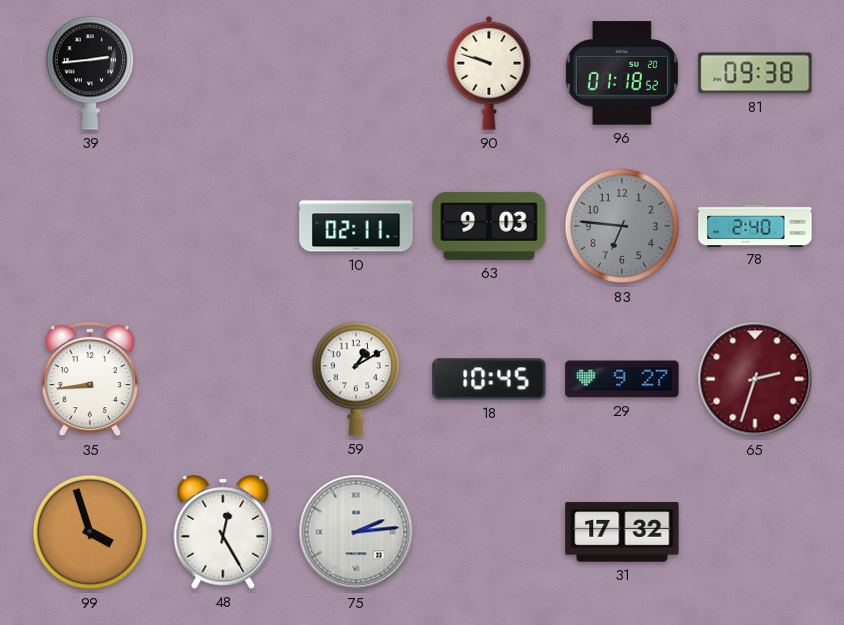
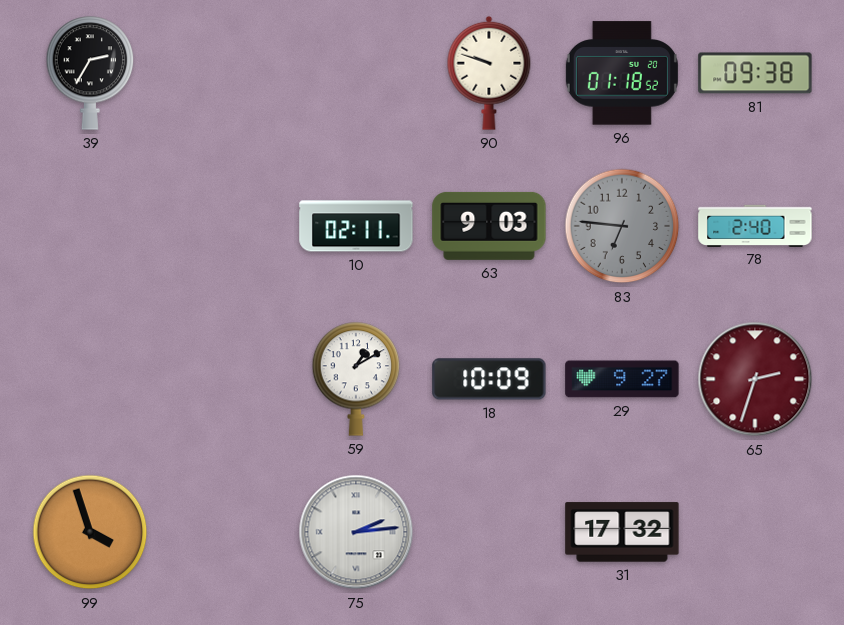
39: 2:44 -> 2:35
35: 8:44 -> none
18: 10:45 -> 10:09
48: 12:25 -> none
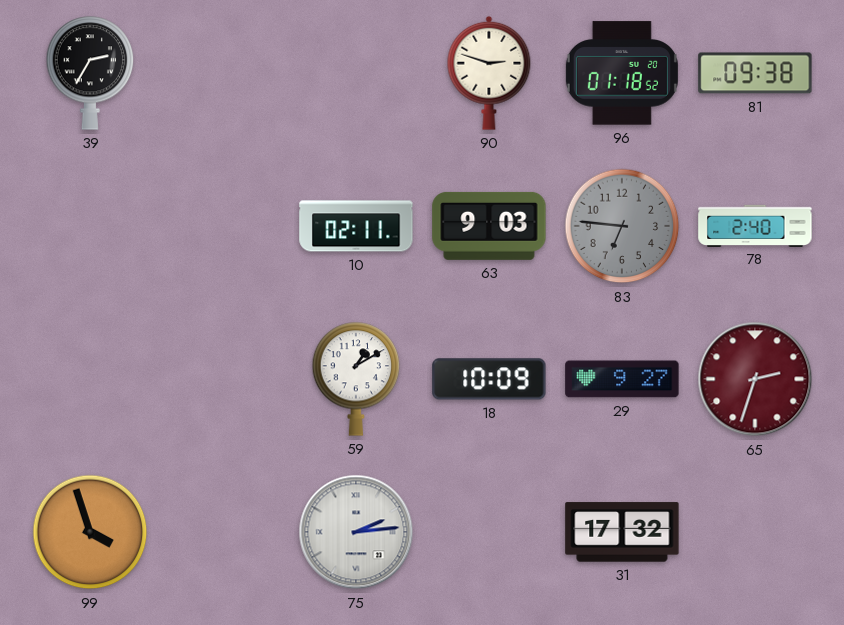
90: 9:48 -> 2:48
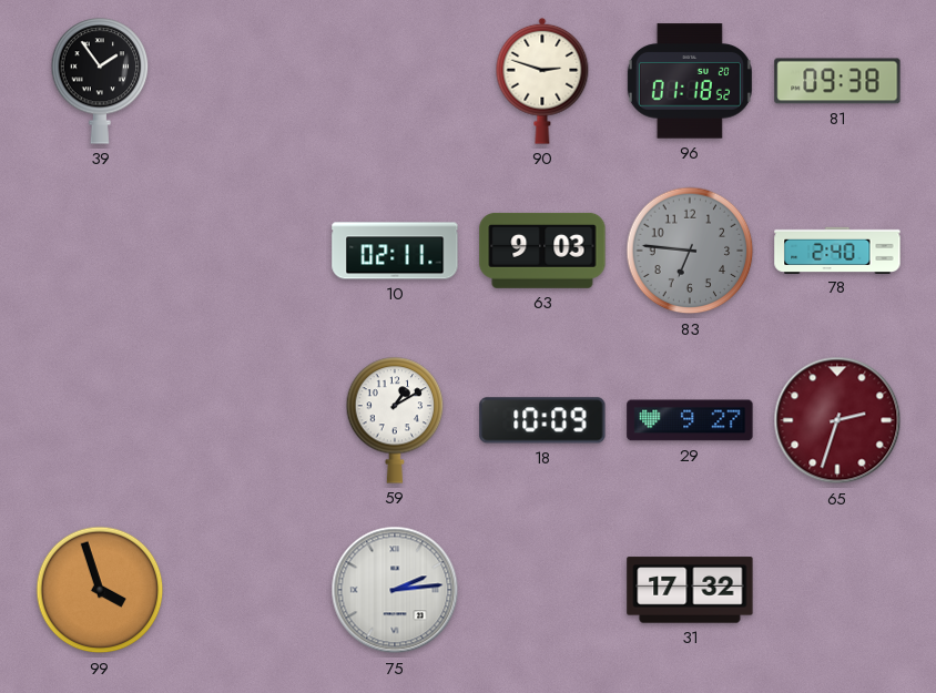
39: 2:35 -> 1:54
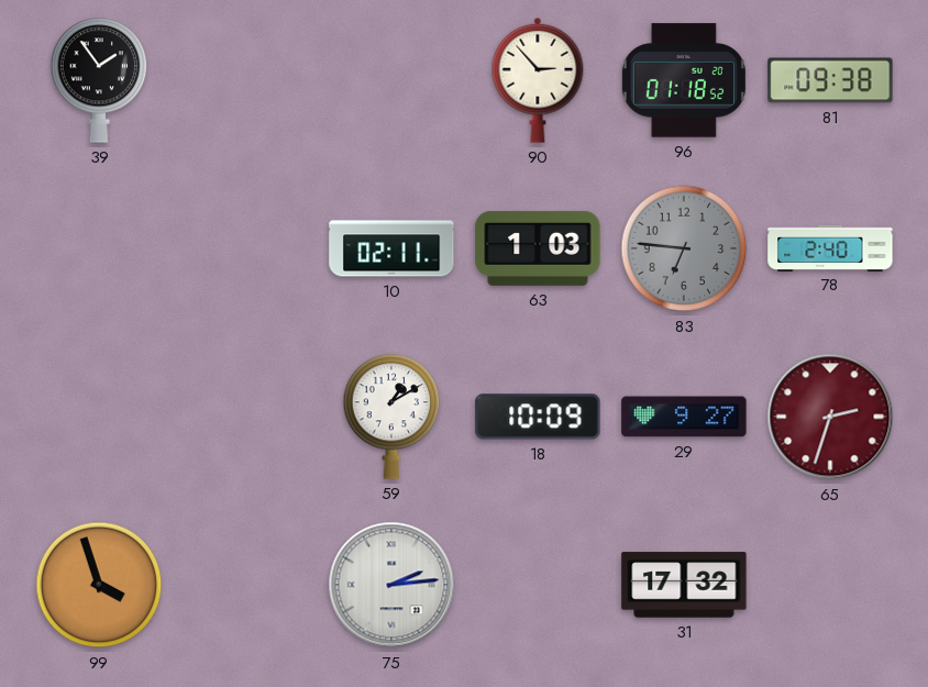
90: 2:48 -> 2:53
63: 9:03 -> 1:03
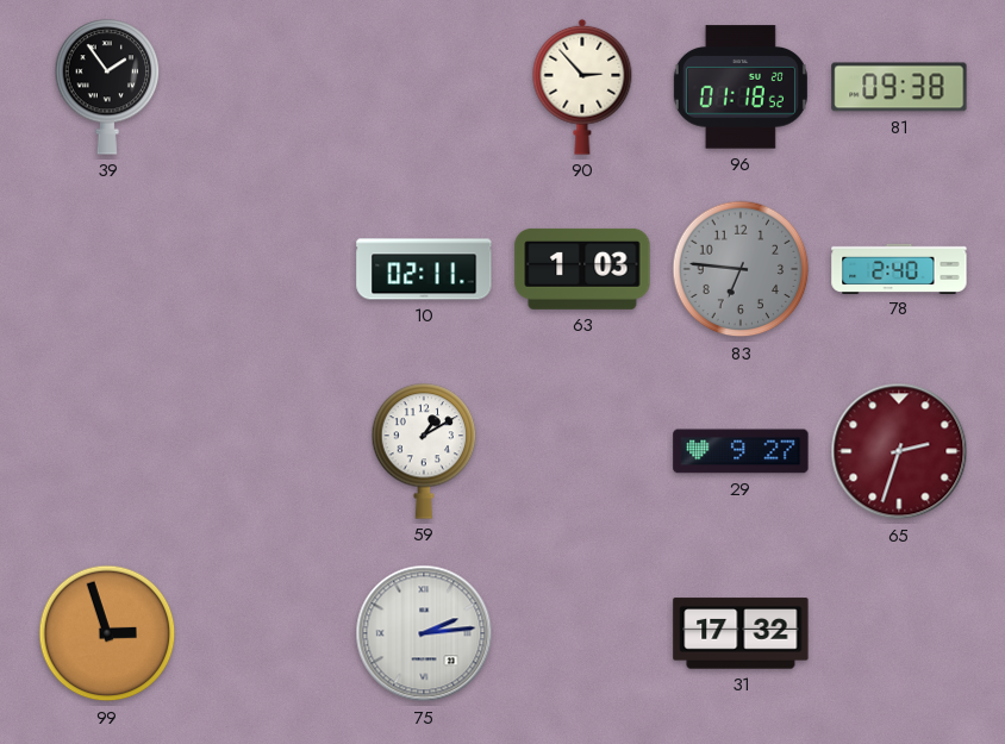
18: 10:09 -> none
99: 3:57 -> 2:57
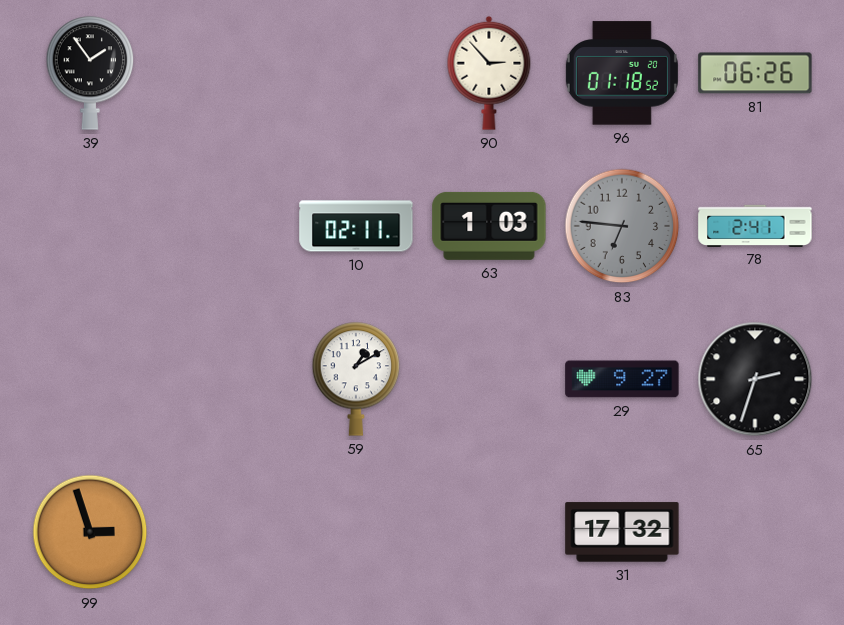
81: 09:38 -> 06:26
78: 2:40 -> 2:41
65 dial: burgundy -> black
75: 2:14 -> none
